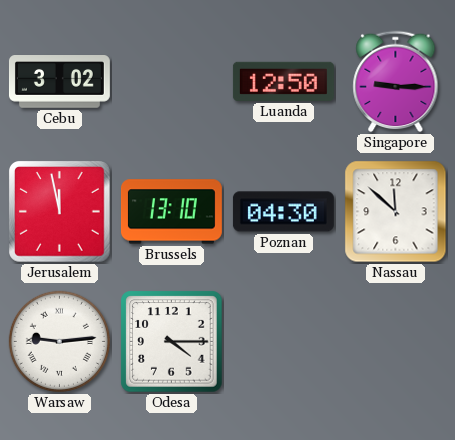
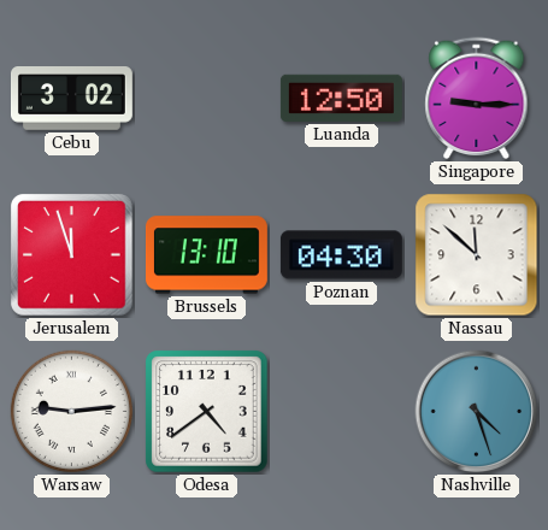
Jerusalem: 11:58 -> 11:57
Odesa: 4:15 -> 4:39
Nashville: none -> 4:27
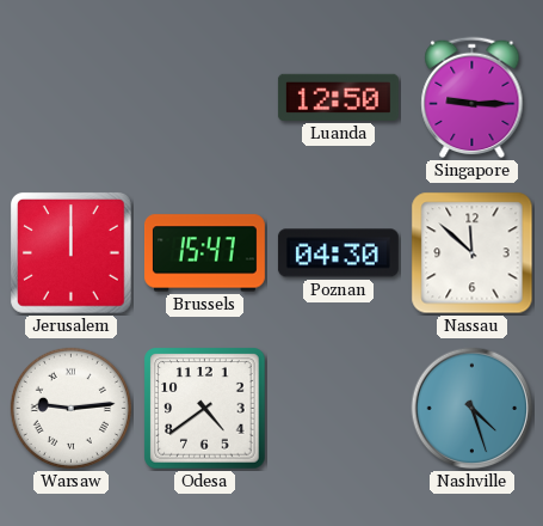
Cebu: 3:02 -> none
Jerusalem: 11:57 -> 12:00
Brussels: 13:10 -> 15:47
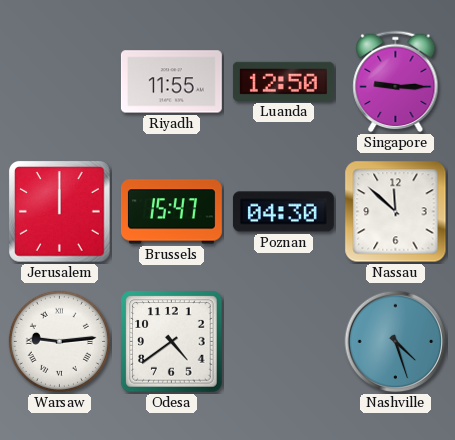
Riyadh: none -> 11:55
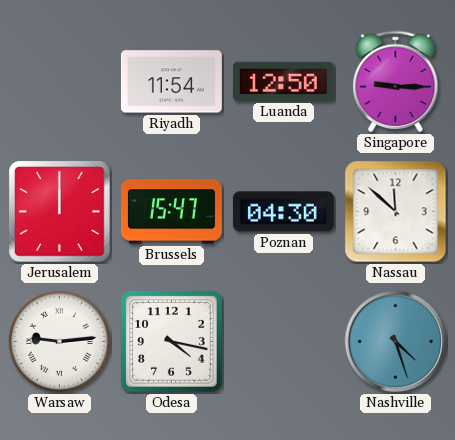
Riyadh: 11:55 -> 11:54
Odesa: 4:39 -> 4:17
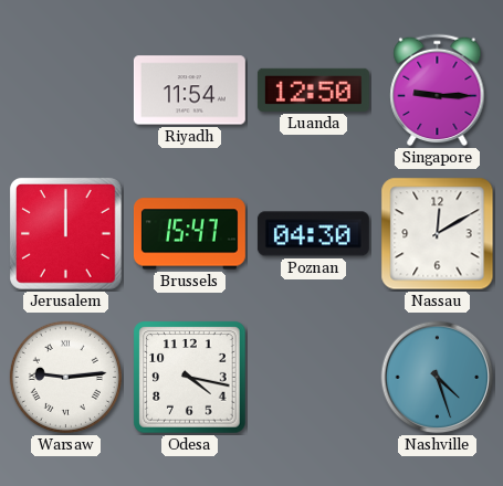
Nassau: 11:52 -> 12:10
